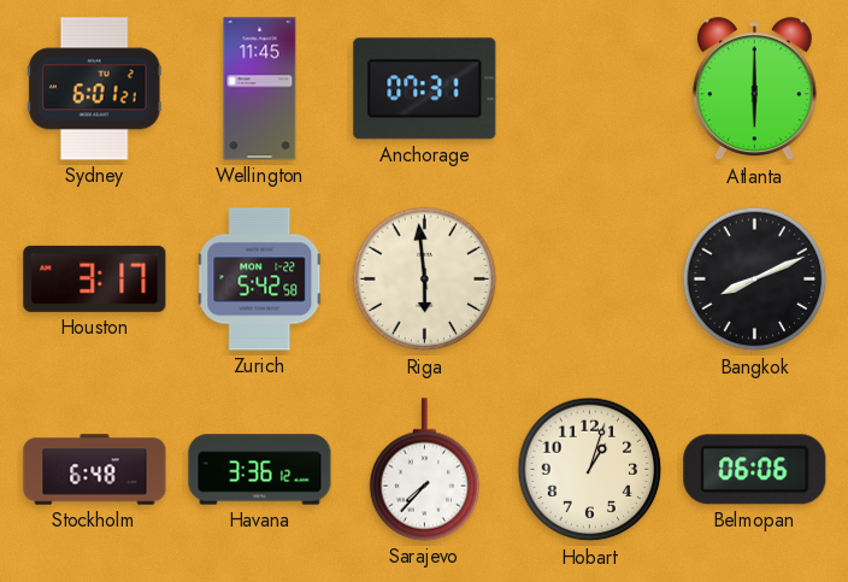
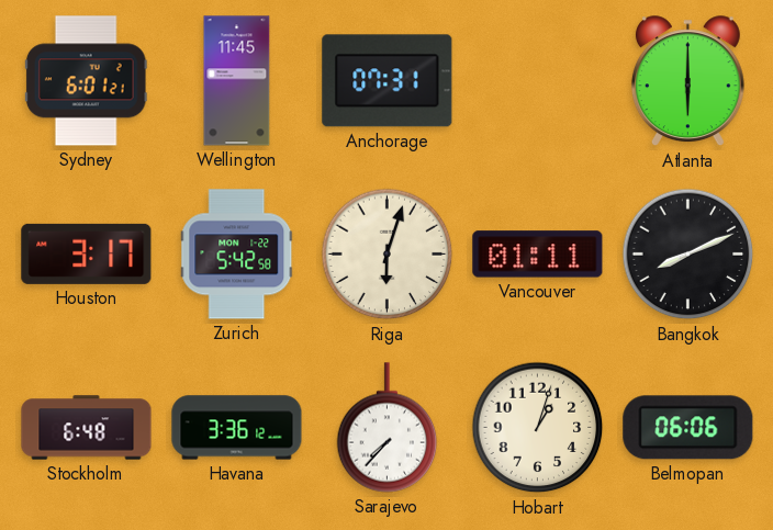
Riga: 5:59 -> 6:03
Vancouver: none -> 01:11
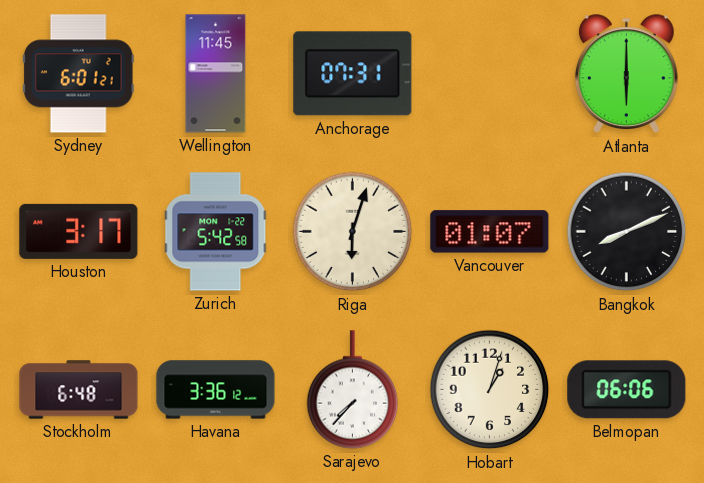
Vancouver: 01:11 -> 01:07
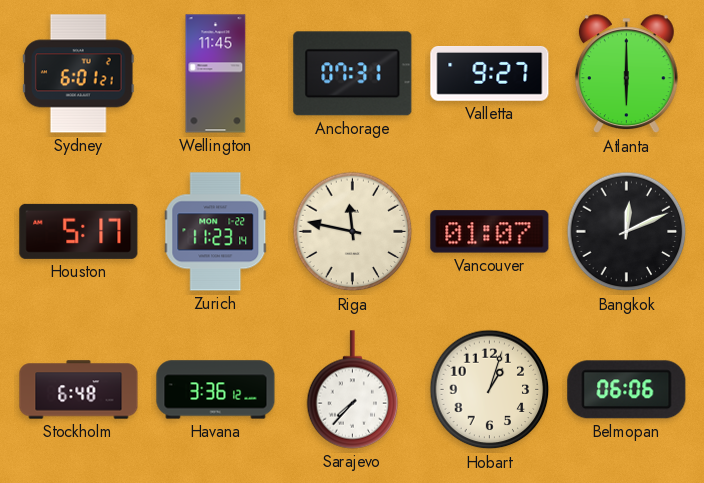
Valletta: none -> 9:27
Houston: 3:17 -> 5:17
Zurich: 5:42 -> 11:23
Riga: 6:03 -> 11:47
Bangkok: 8:11 -> 12:11
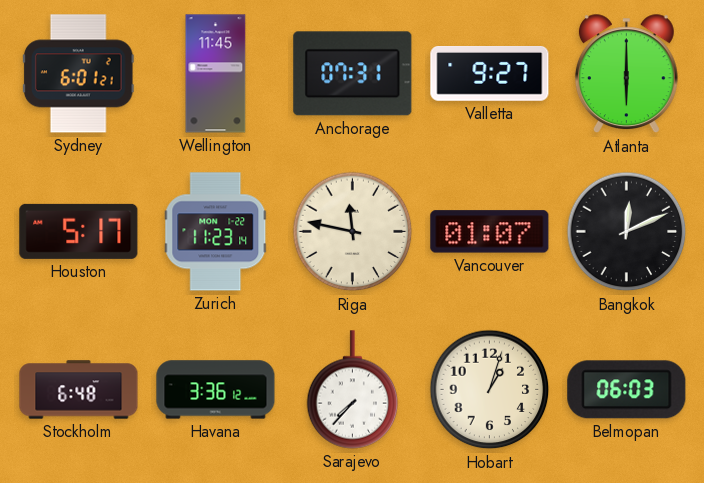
Belmopan: 06:06 -> 06:03
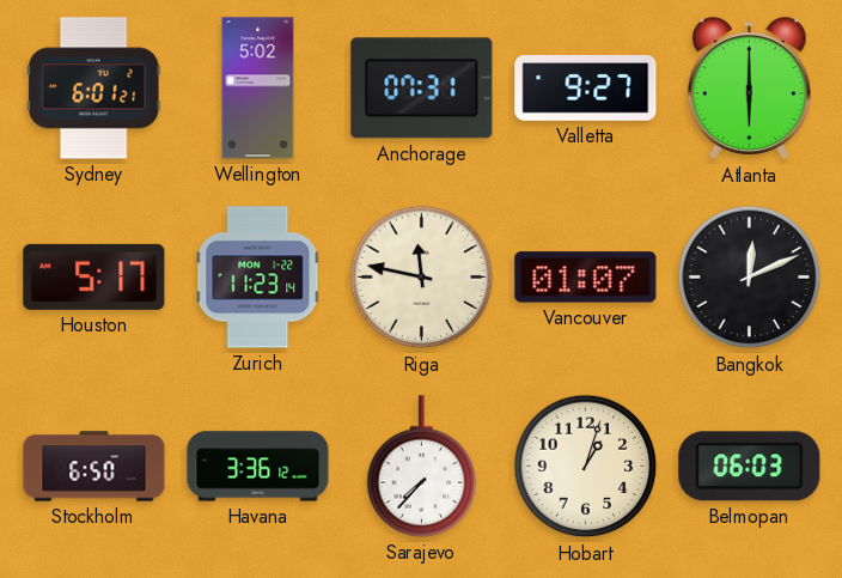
Wellington: 11:45 -> 5:02
Stockholm: 6:48 -> 6:50
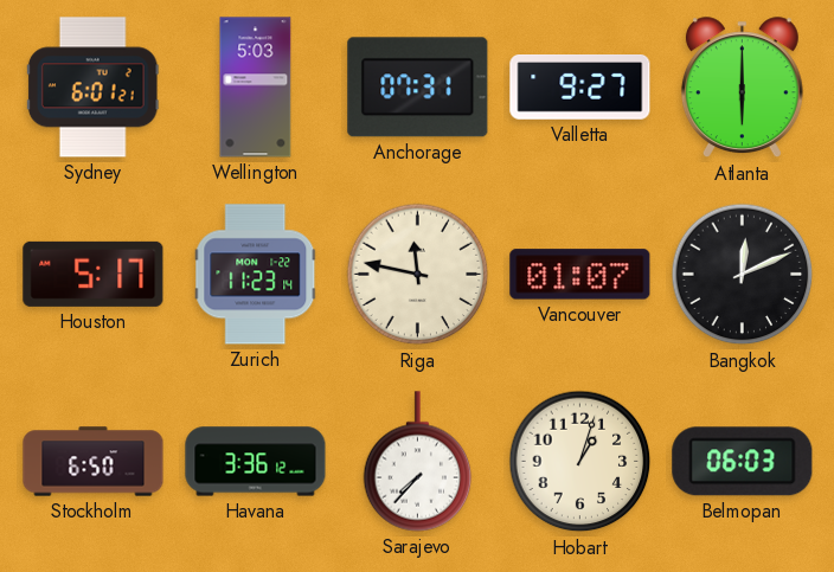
Wellington: 5:02 -> 5:03
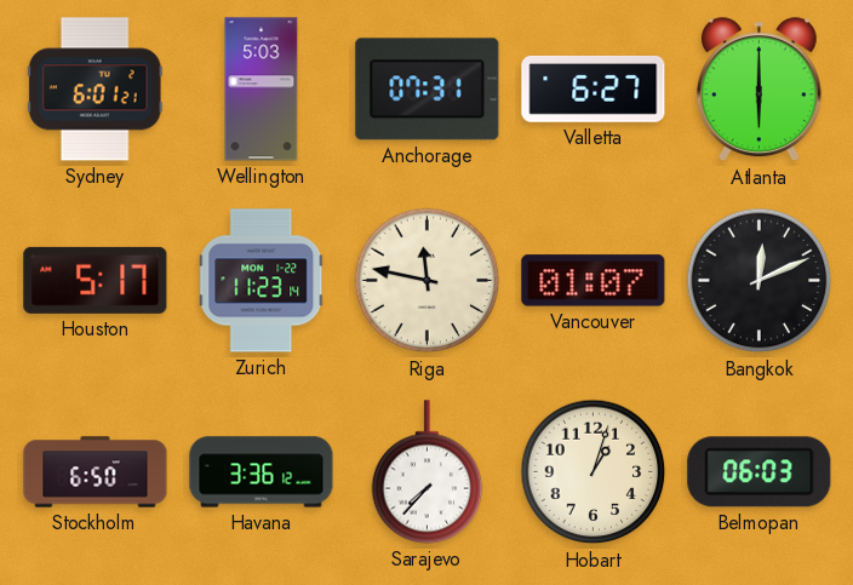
Valletta: 9:27 -> 6:27
